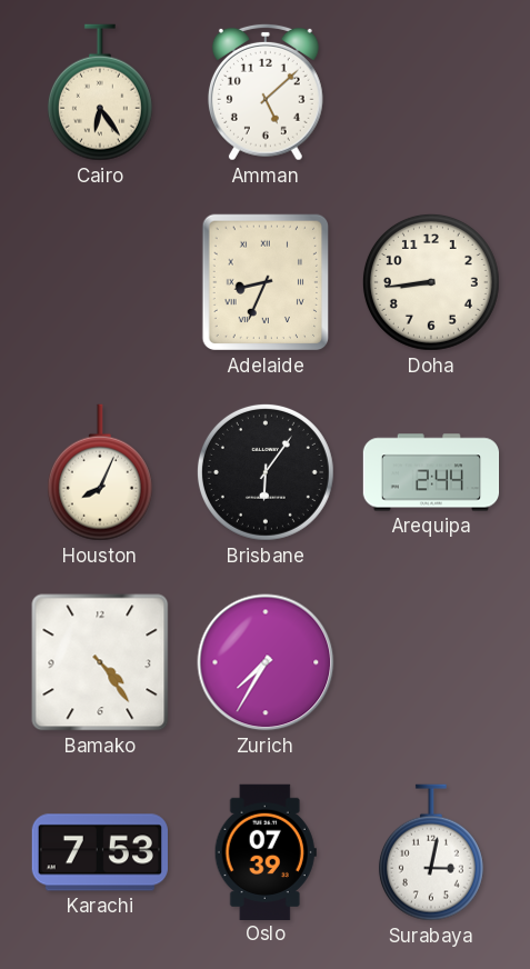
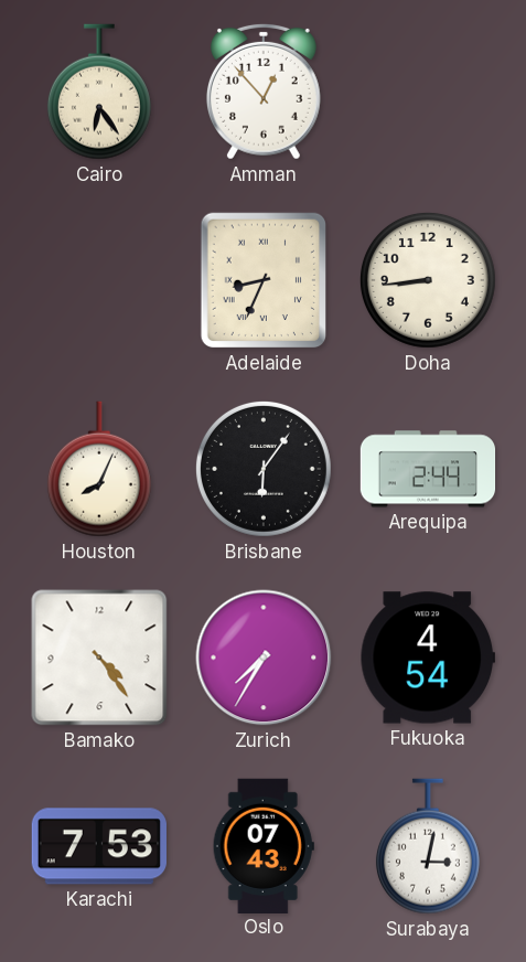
Amman: 5:08 -> 12:53
Fukuoka: none -> 4:54
Oslo: 07:39 -> 07:43
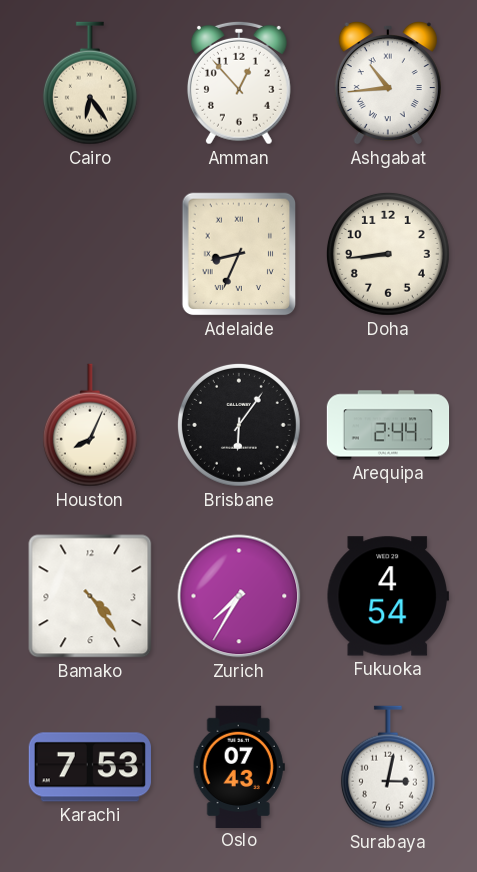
Ashgabat: none -> 10:44
